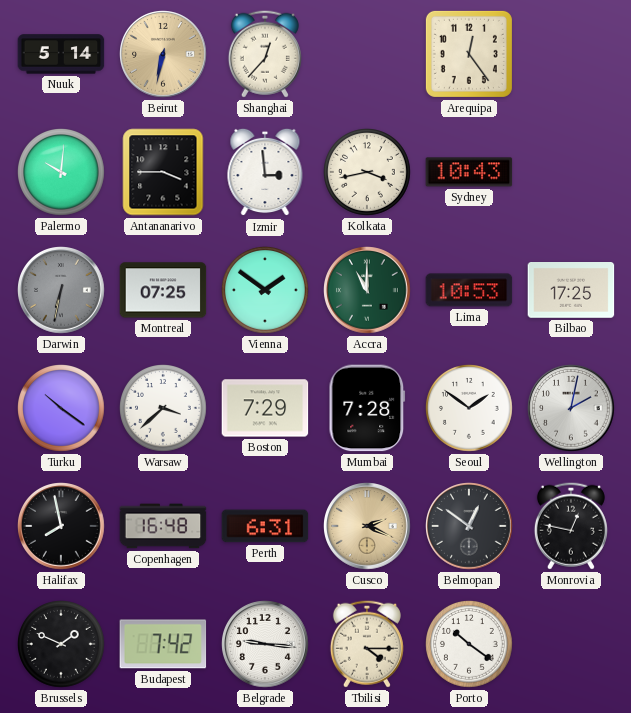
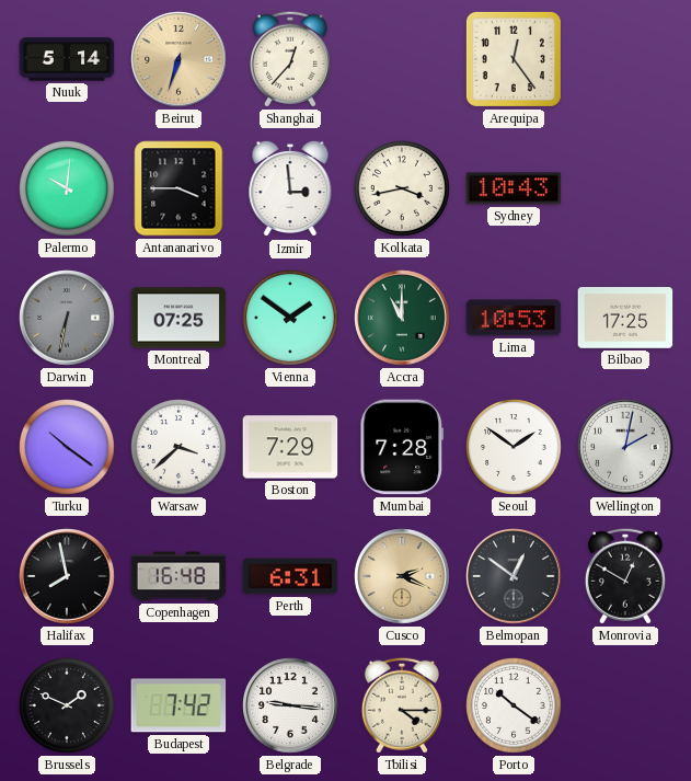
Beirut: 6:32 -> 6:33
Monrovia: 12:47 -> 12:50
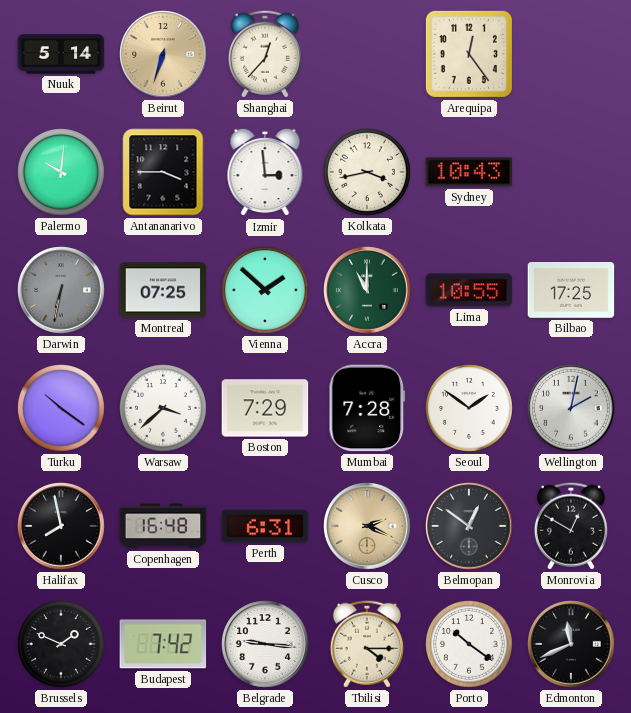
Vienna: 1:51 -> 1:52
Lima: 10:53 -> 10:55
Edmonton: none -> 11:41
